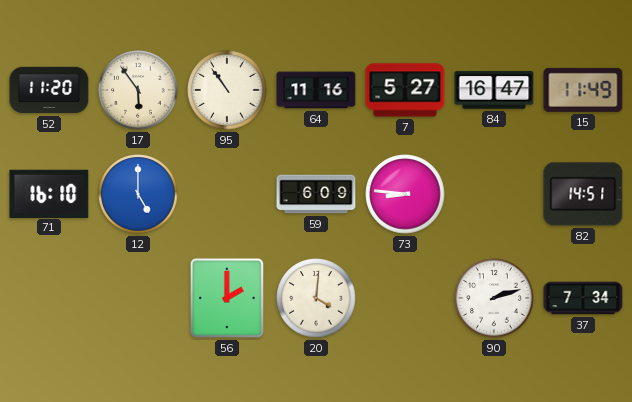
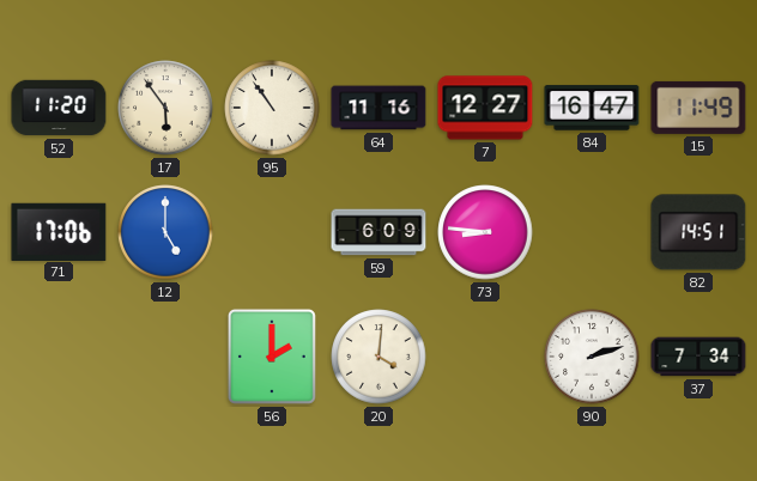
7: 5:27 -> 12:27
71: 16:10 -> 17:06
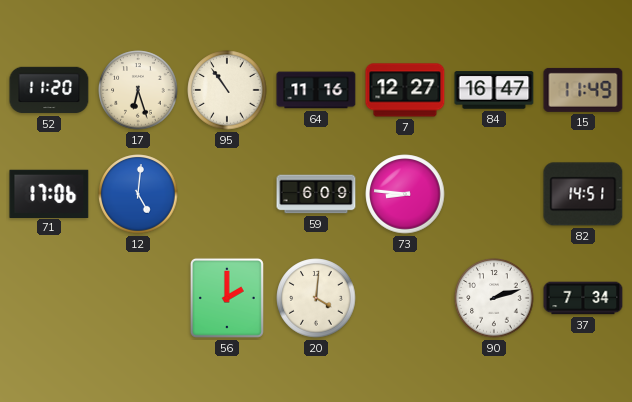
17: 5:54 -> 6:27
12: 5:00 -> 5:01
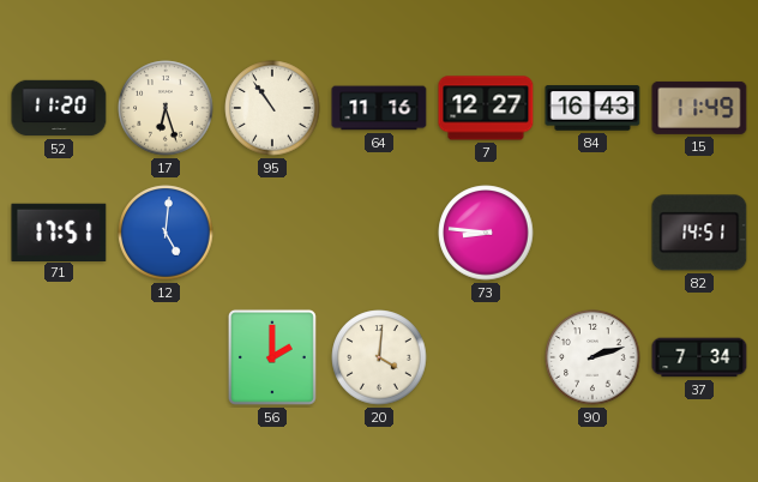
84: 16:47 -> 16:43
71: 17:06 -> 17:51
59: 6:09 -> none
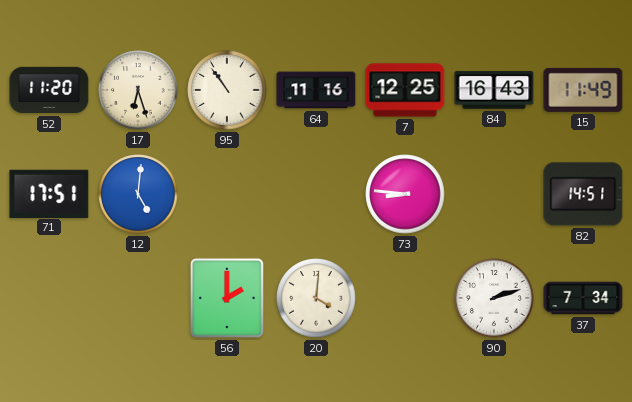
7: 12:27 -> 12:25
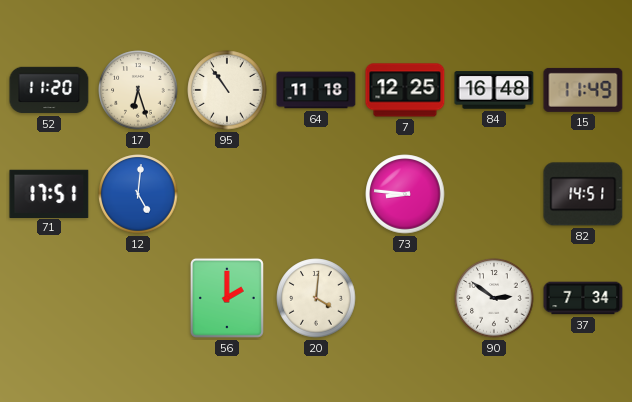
64: 11:16 -> 11:18
84: 16:43 -> 16:48
90: 2:12 -> 2:51
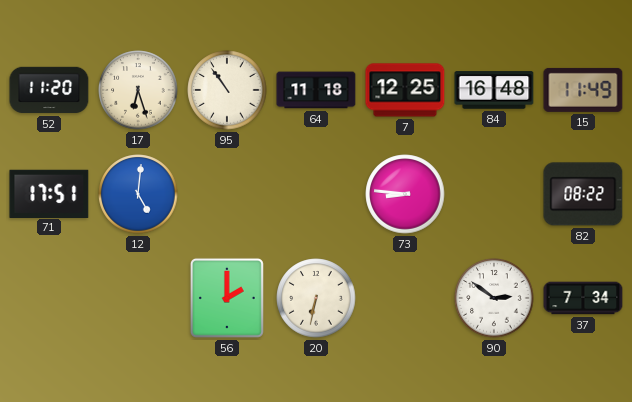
82: 14:51 -> 08:22
20: 4:01 -> 6:32
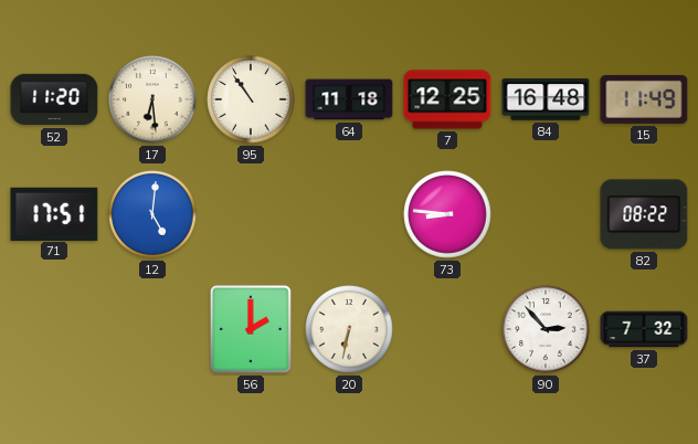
17: 6:27 -> 6:29
90: 2:51 -> 2:53
37: 7:34 -> 7:32
